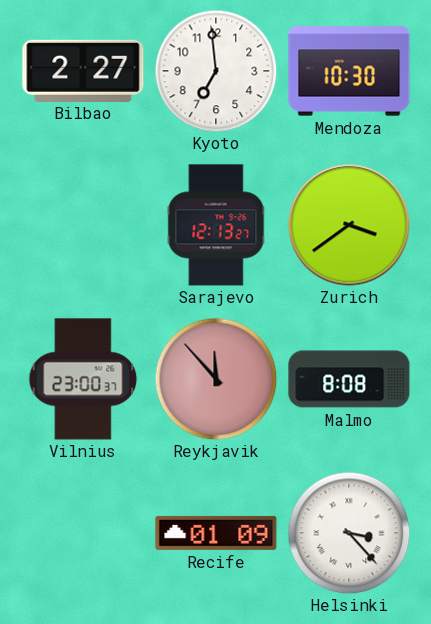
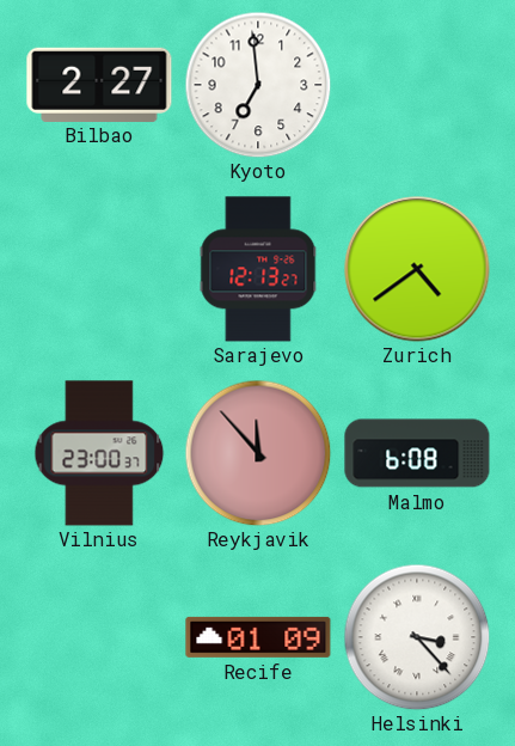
Mendoza: 10:30 -> none
Zurich: 3:39 -> 4:39
Malmo: 8:08 -> 6:08
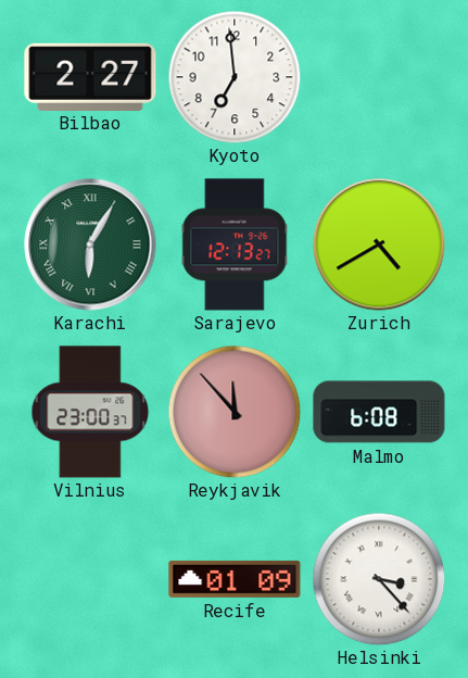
Karachi: none -> 6:05
Zurich: 4:39 -> 4:40
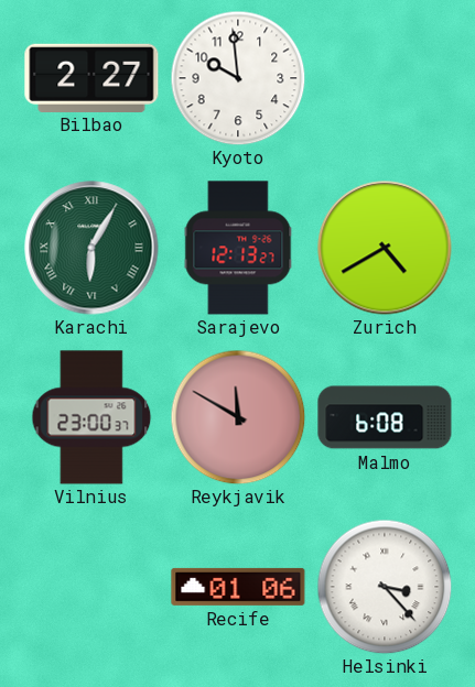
Kyoto: 6:59 -> 9:59
Reykjavik: 11:53 -> 11:50
Recife: 01:09 -> 01:06
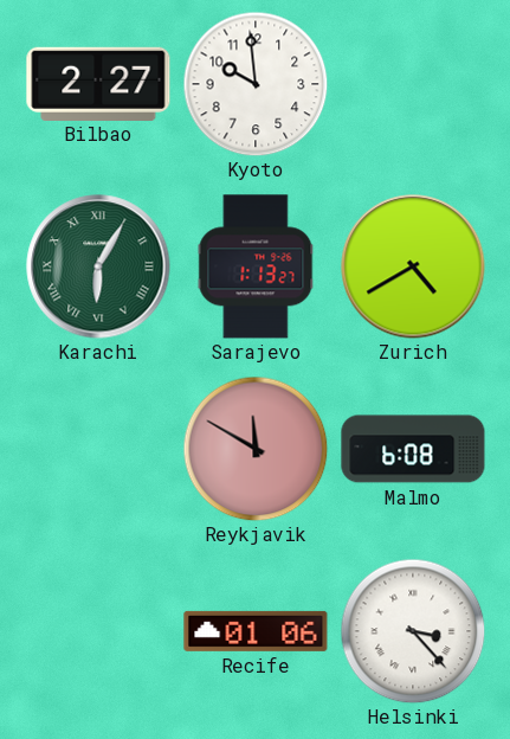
Sarajevo: 12:13 -> 1:13
Vilnius: 23:00 -> none
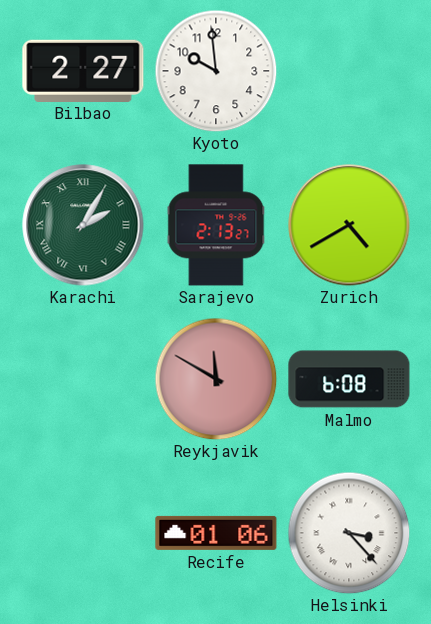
Karachi: 6:05 -> 2:05
Sarajevo: 1:13 -> 2:13
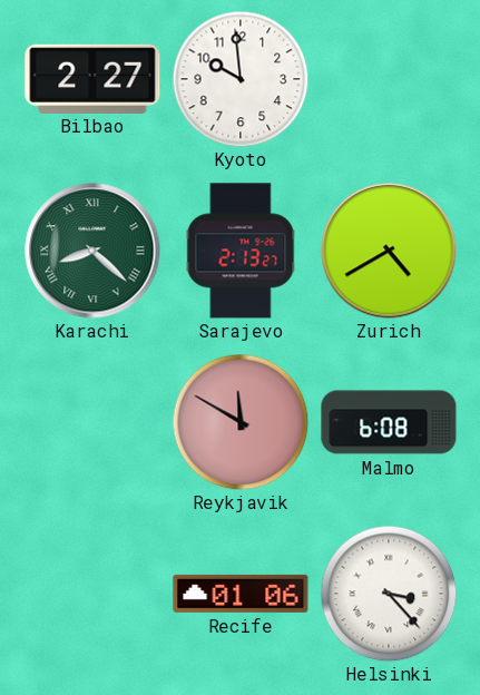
Karachi: 2:05 -> 8:22
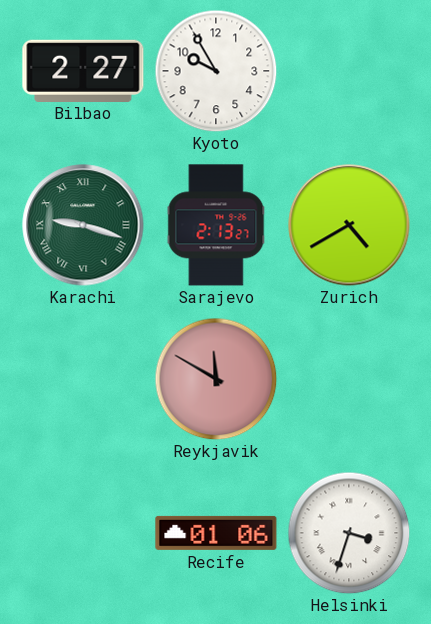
Kyoto: 9:59 -> 9:55
Karachi: 8:22 -> 9:18
Malmo: 6:08 -> none
Helsinki: 3:23 -> 3:33
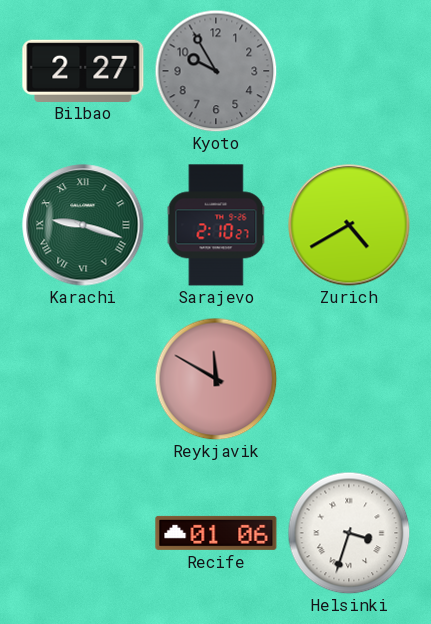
Kyoto dial: white -> grey
Sarajevo: 2:13 -> 2:10
